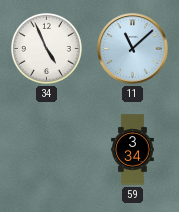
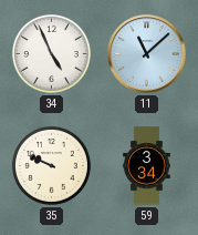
35: none -> 9:49
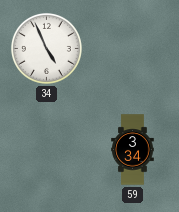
11: 11:08 -> none
35: 9:49 -> none
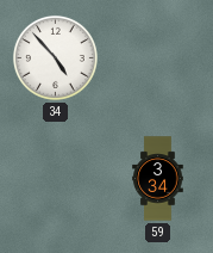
34: 4:56 -> 4:53
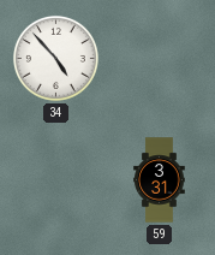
59: 3:34 -> 3:31
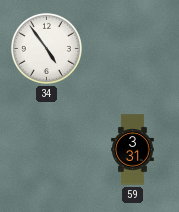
34: 4:53 -> 4:54
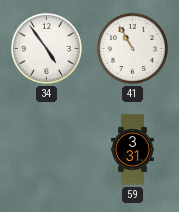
41: none -> 10:55
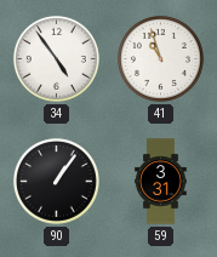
41: 10:55 -> 10:57
90: none -> 1:06
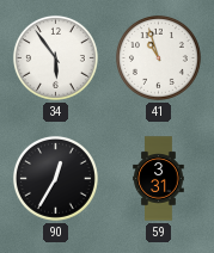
34: 4:54 -> 5:54
90: 1:06 -> 12:35
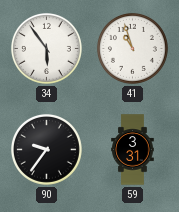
90: 12:35 -> 9:36
